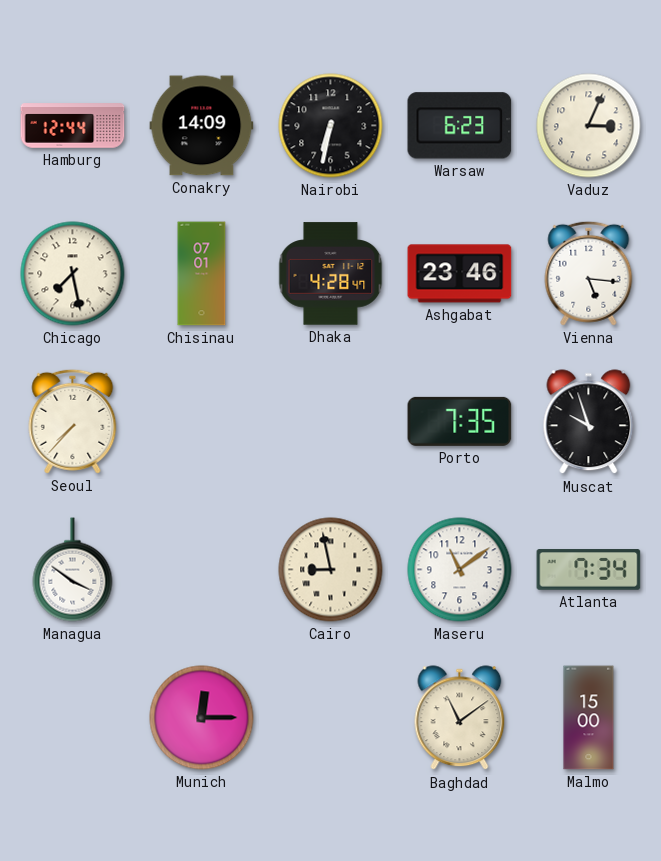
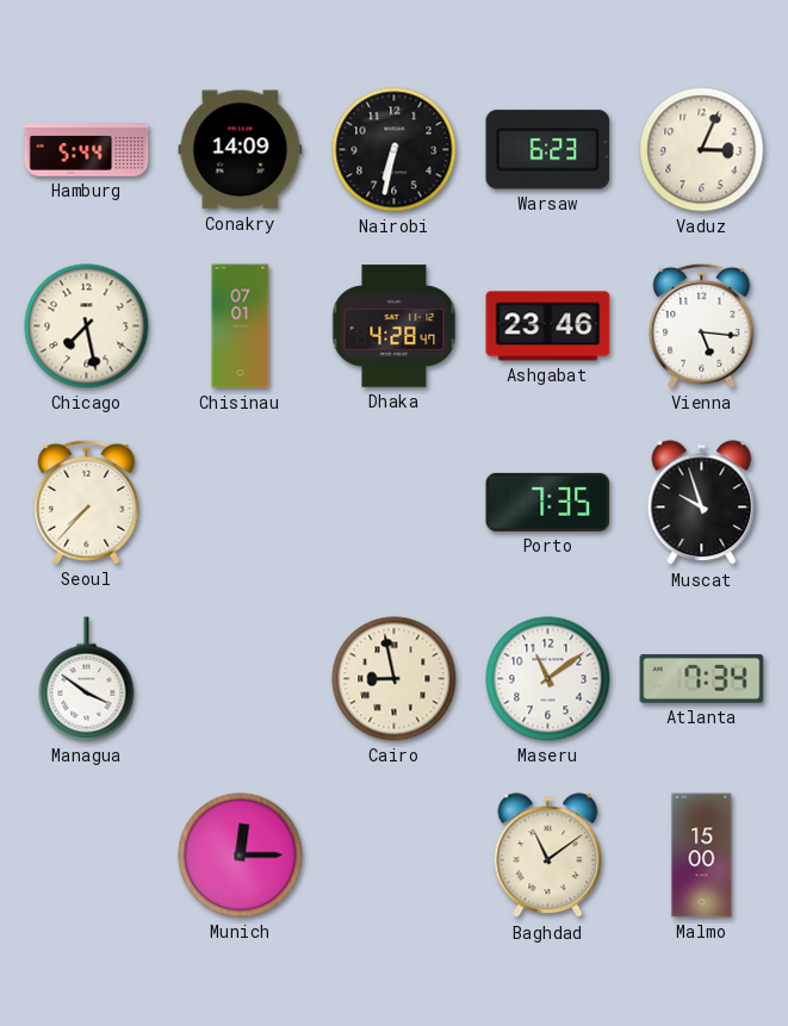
Hamburg: 12:44 -> 5:44
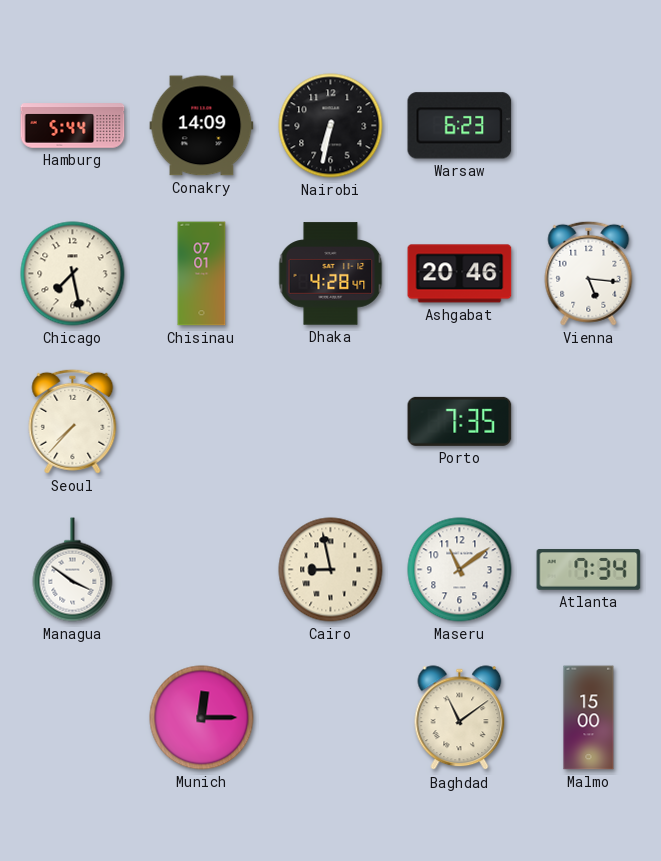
Vaduz: 3:04 -> none
Ashgabat: 23:46 -> 20:46
Muscat: 9:57 -> none
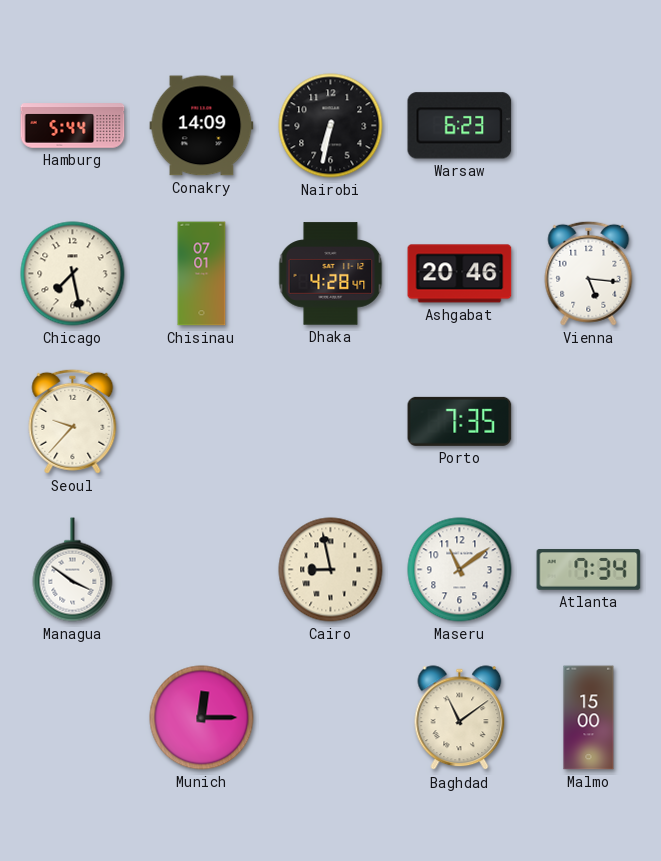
Seoul: 7:37 -> 9:37
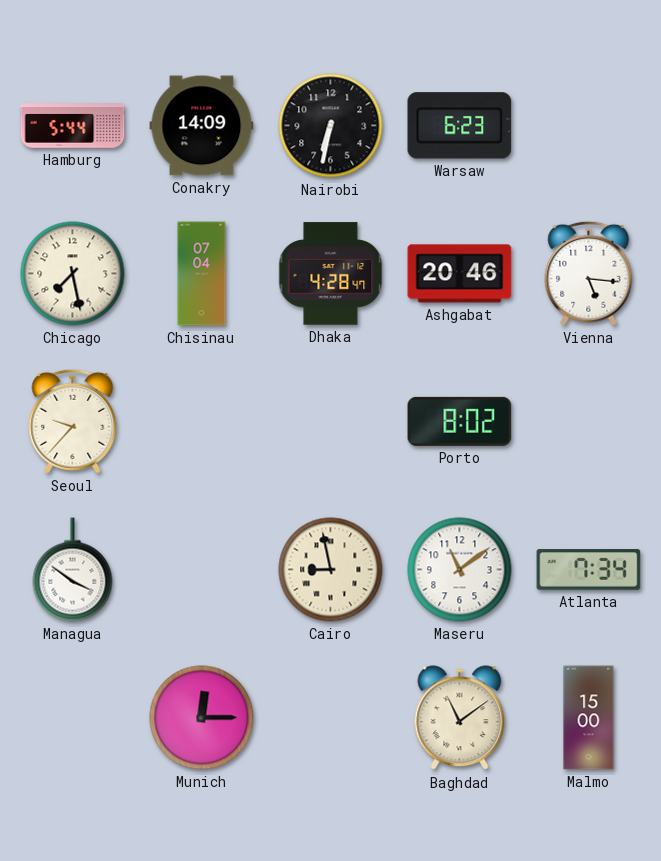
Chisinau: 07:01 -> 07:04
Porto: 7:35 -> 8:02
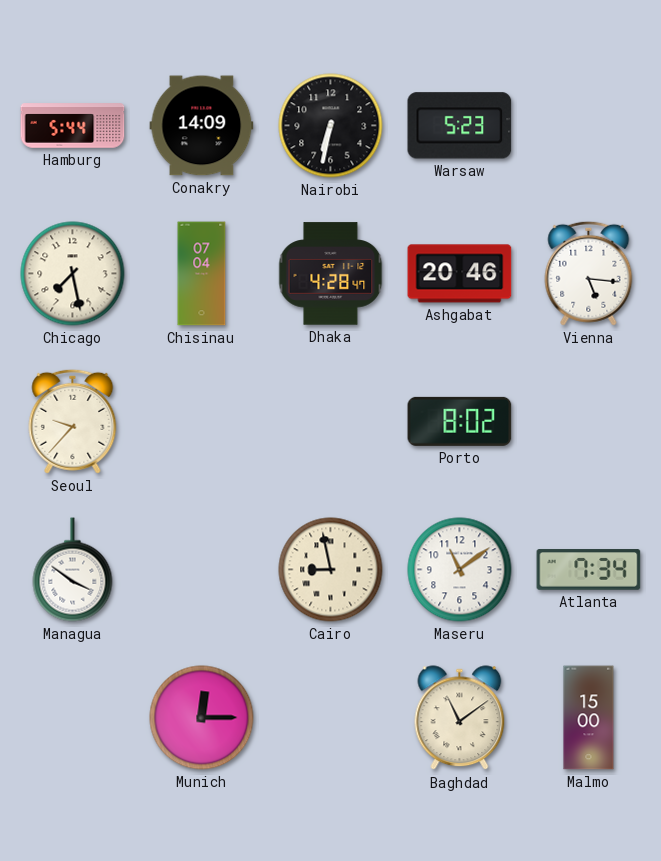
Warsaw: 6:23 -> 5:23
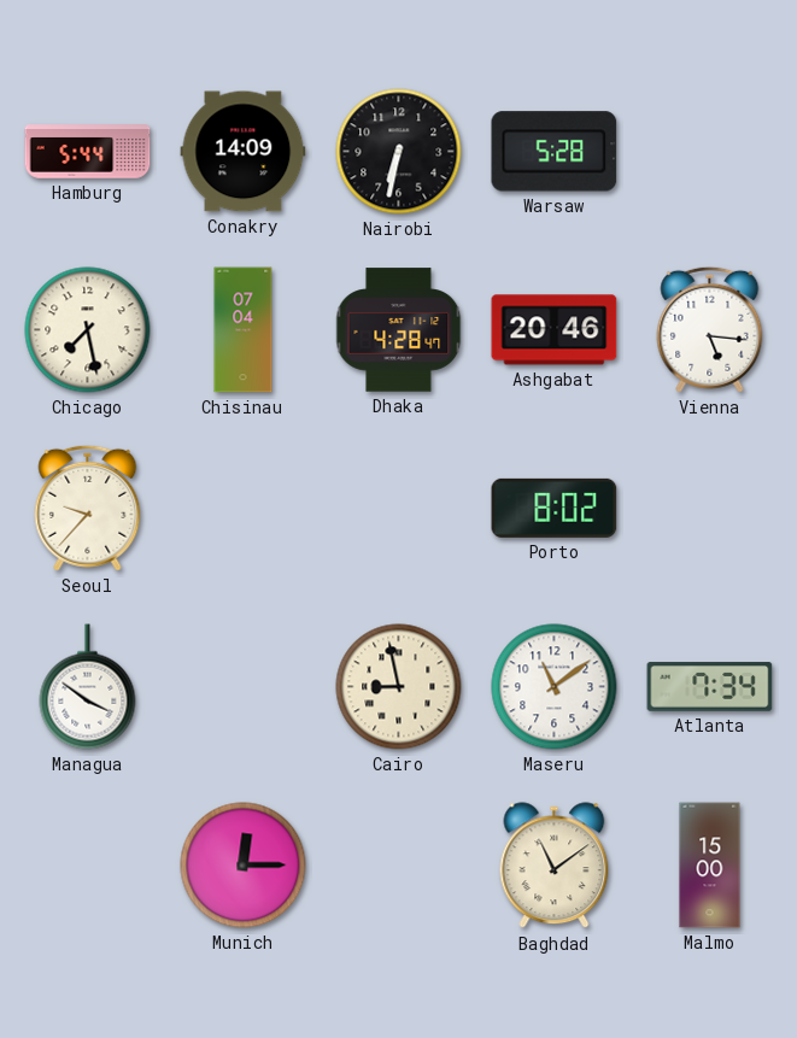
Warsaw: 5:23 -> 5:28
